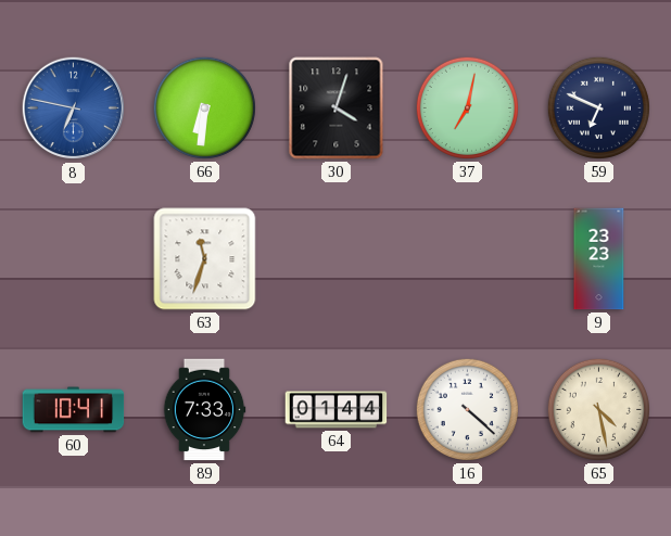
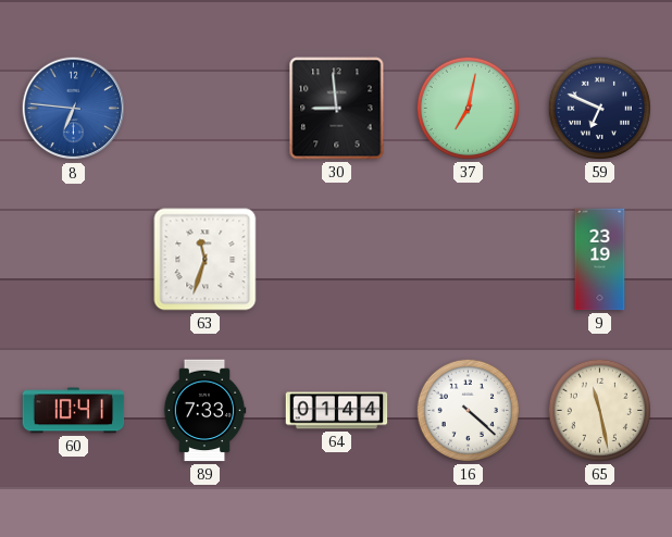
8: 6:47 -> 6:46
66: 6:31 -> none
30: 4:03 -> 8:59
9: 23:23 -> 23:19
65: 4:28 -> 11:28
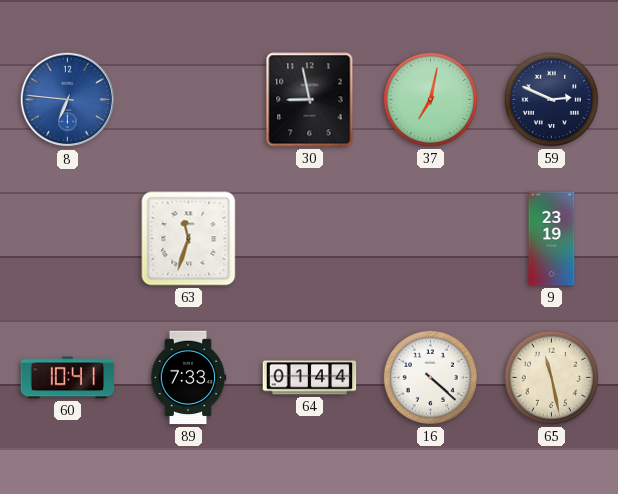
30: 8:59 -> 8:58
59: 6:49 -> 2:49
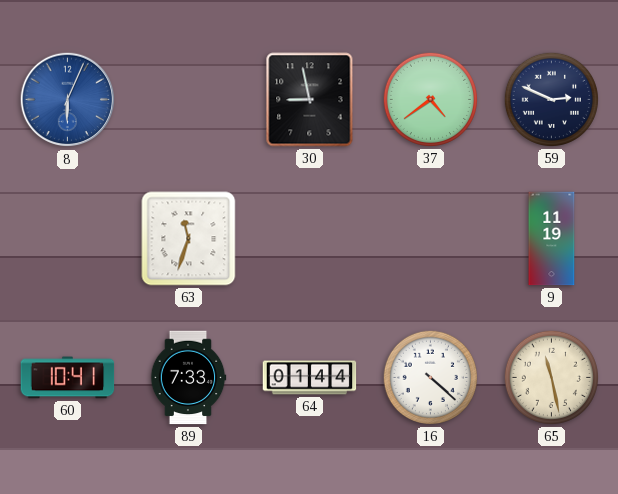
8: 6:46 -> 6:04
37: 7:02 -> 4:39
9: 23:19 -> 11:19
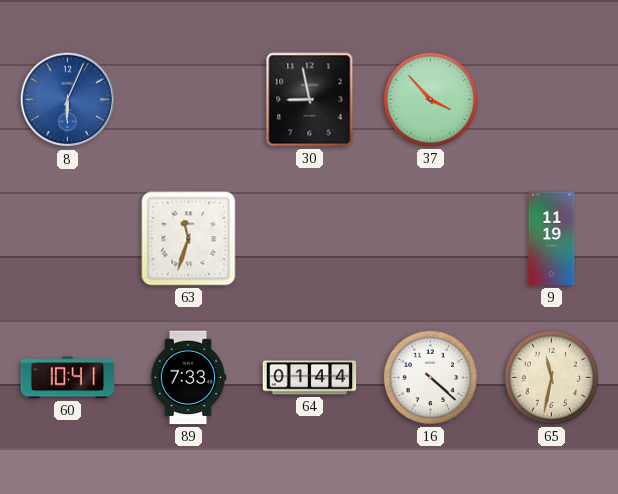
37: 4:39 -> 3:53
59: 2:49 -> none
65: 11:28 -> 11:32
